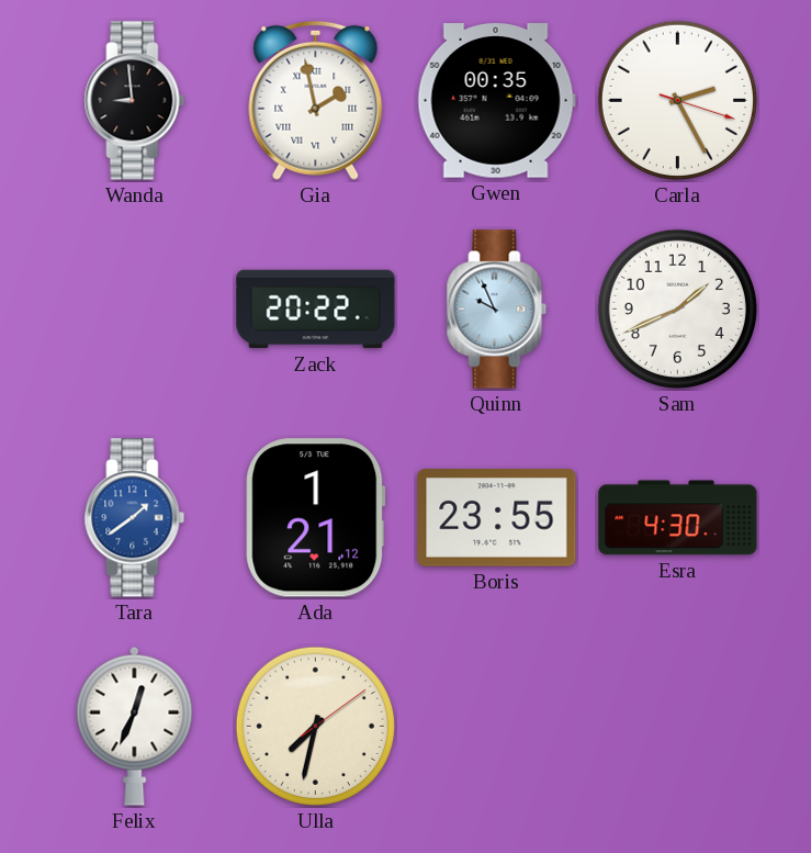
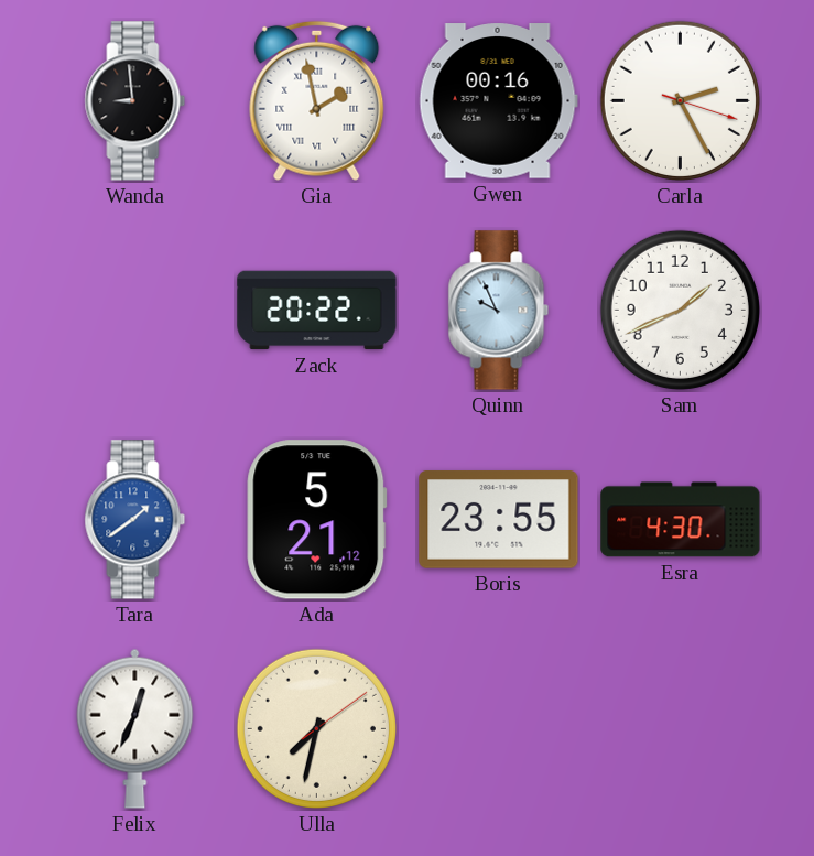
Gwen: 00:35 -> 00:16
Ada: 1:21 -> 5:21
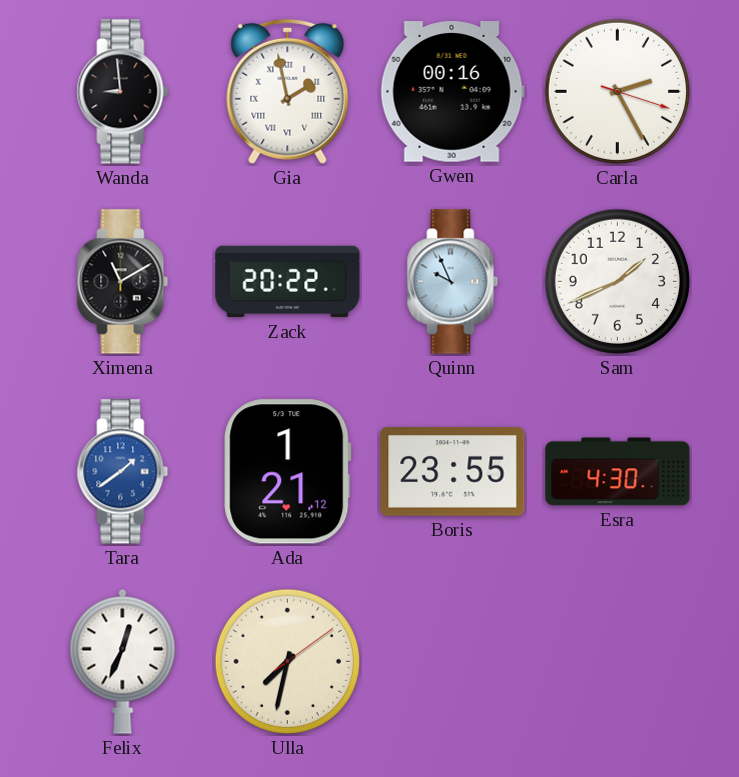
Ximena: none -> 11:10
Ada: 5:21 -> 1:21
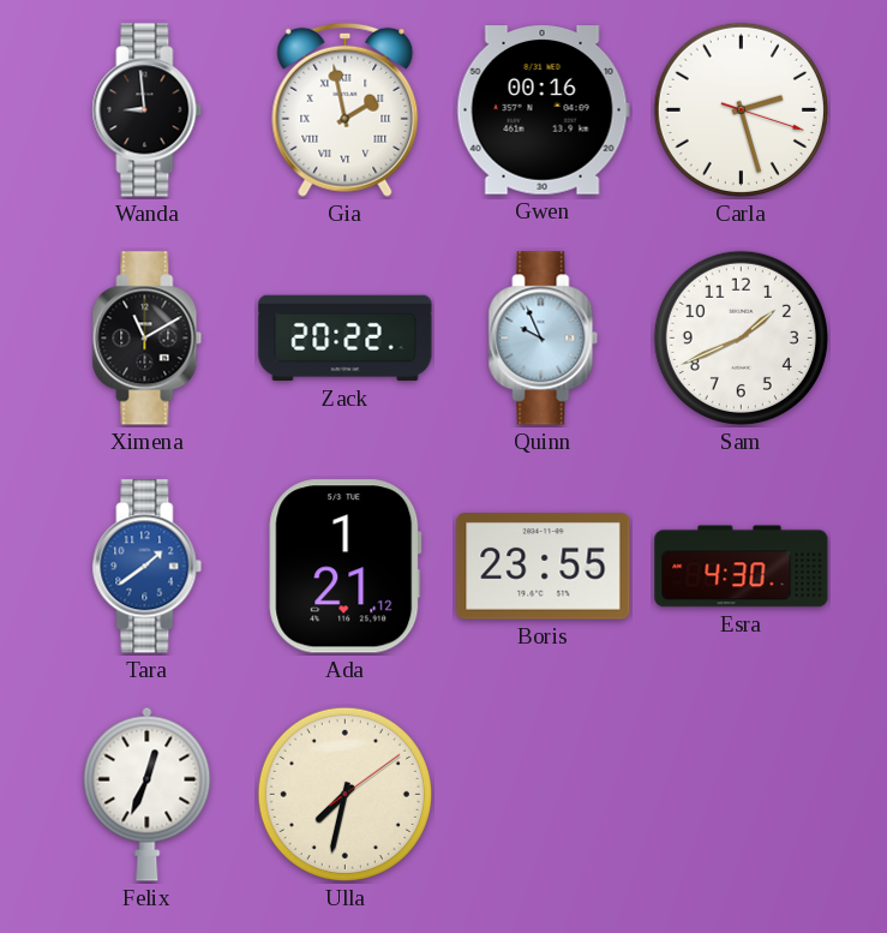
Carla: 2:25 -> 2:27
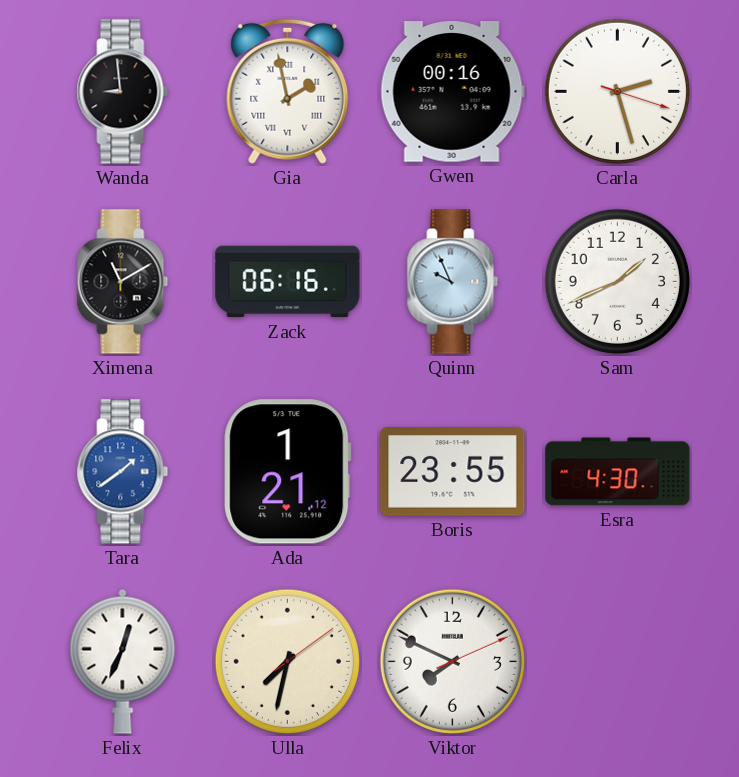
Zack: 20:22 -> 06:16
Viktor: none -> 7:49
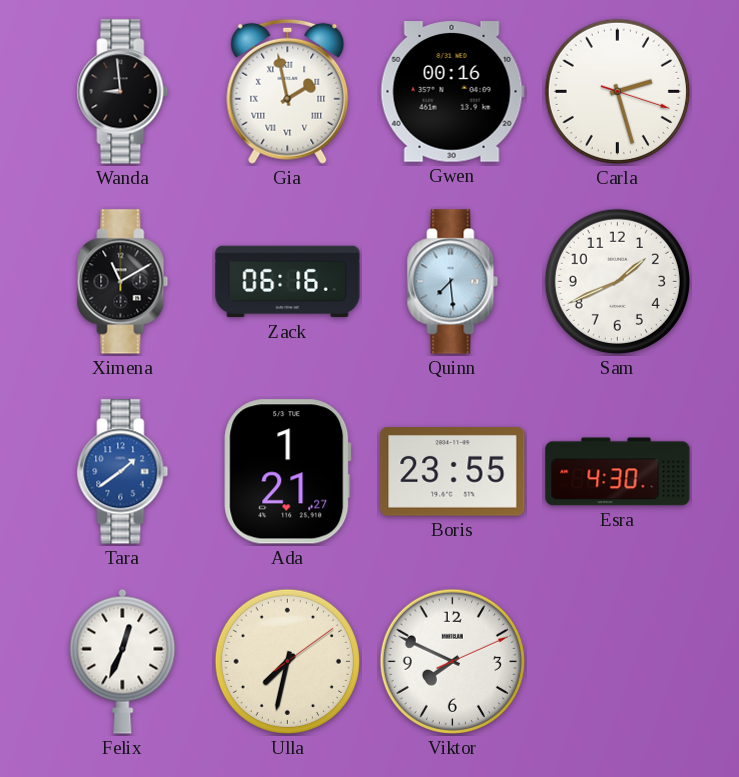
Quinn: 9:56 -> 7:29
Ada: 1:21:12 -> 1:21:27
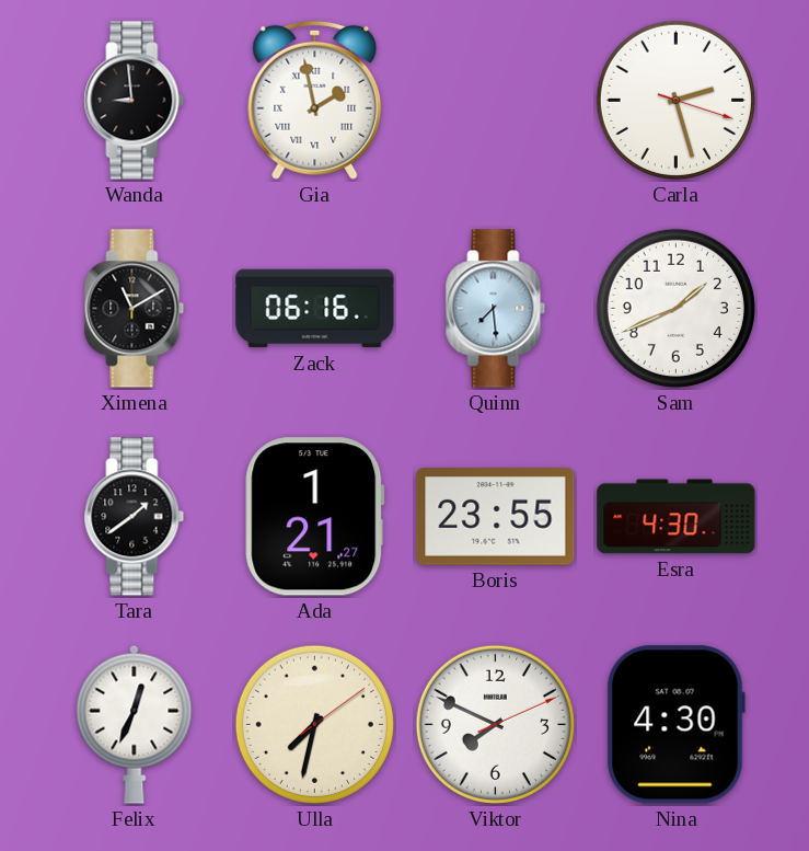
Gwen: 00:16 -> none
Tara dial: blue -> black
Nina: none -> 4:30
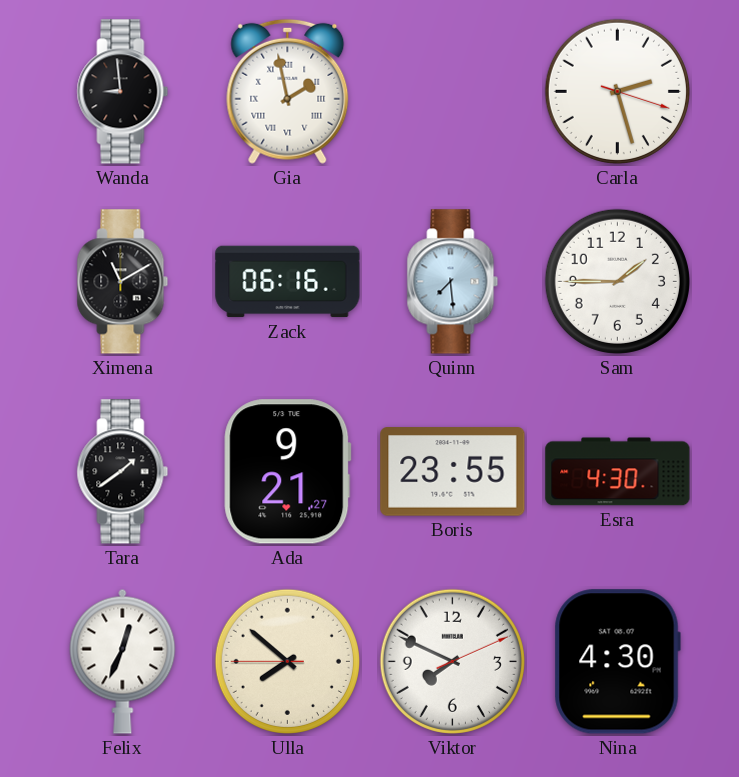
Sam: 1:41 -> 1:45
Ada: 1:21 -> 9:21
Ulla: 7:32 -> 7:51
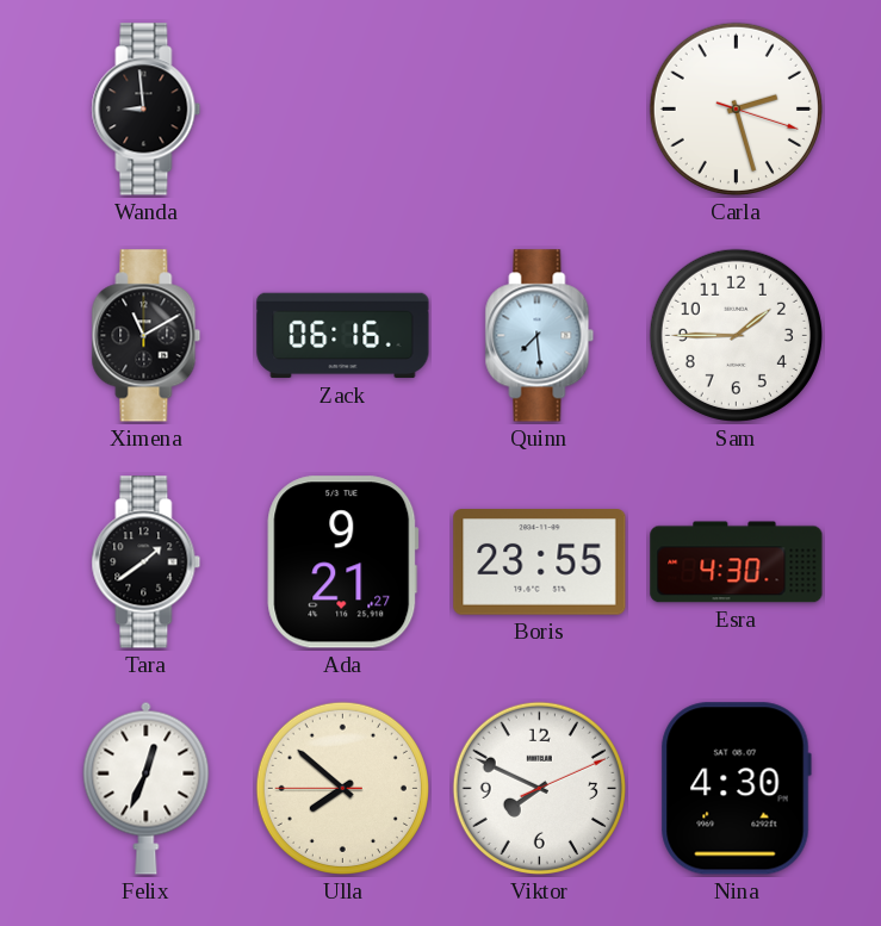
Gia: 1:58 -> none
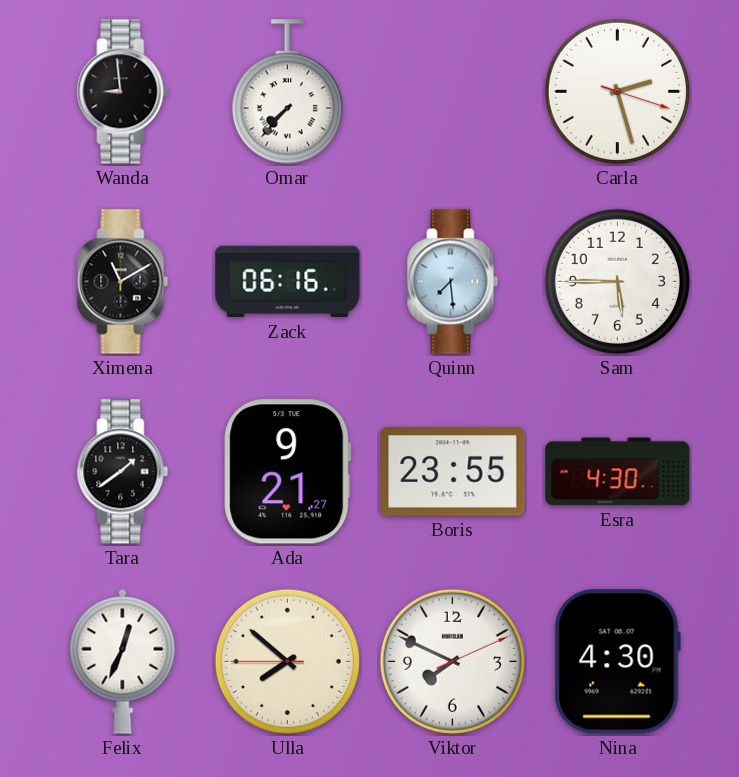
Omar: none -> 7:37
Sam: 1:45 -> 5:45
